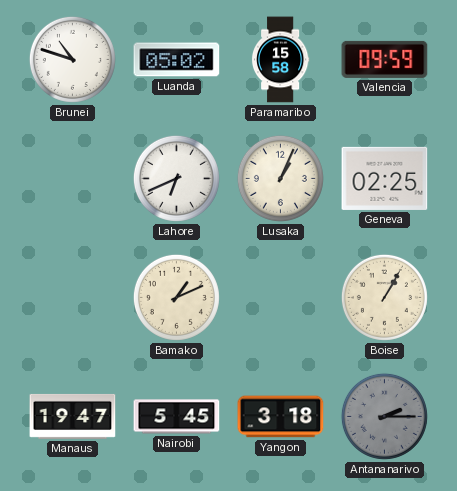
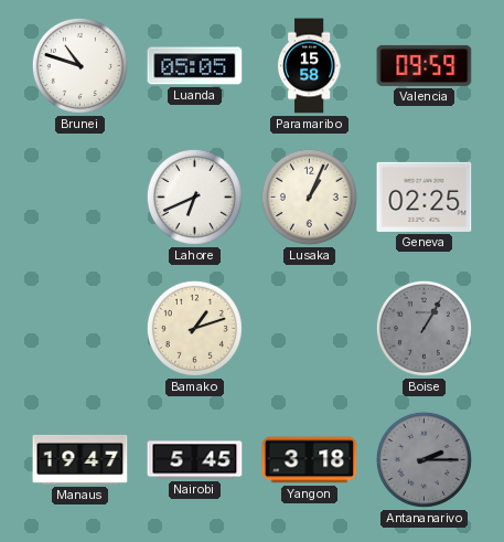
Luanda: 05:02 -> 05:05
Bamako: 1:11 -> 1:12
Boise dial: cream -> grey
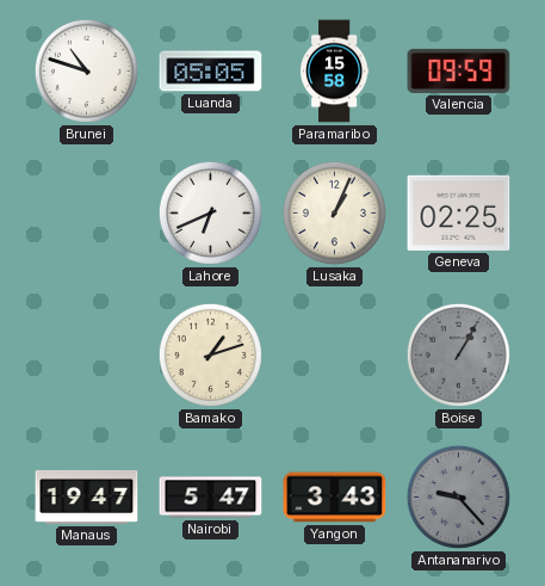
Nairobi: 5:45 -> 5:47
Yangon: 3:18 -> 3:43
Antananarivo: 2:15 -> 9:23
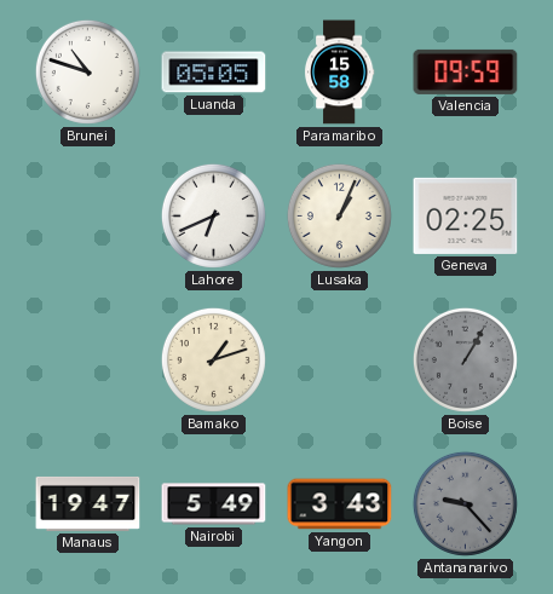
Nairobi: 5:47 -> 5:49
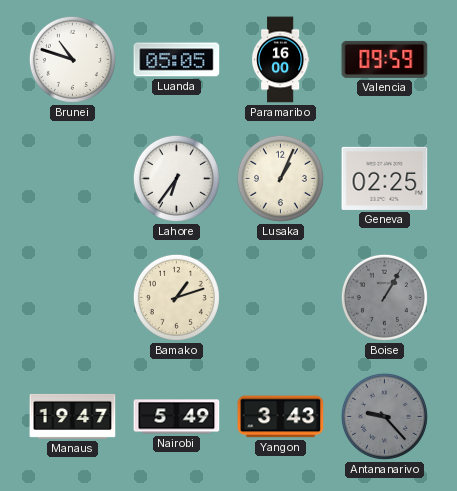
Paramaribo: 15:58 -> 16:00
Lahore: 6:41 -> 6:36
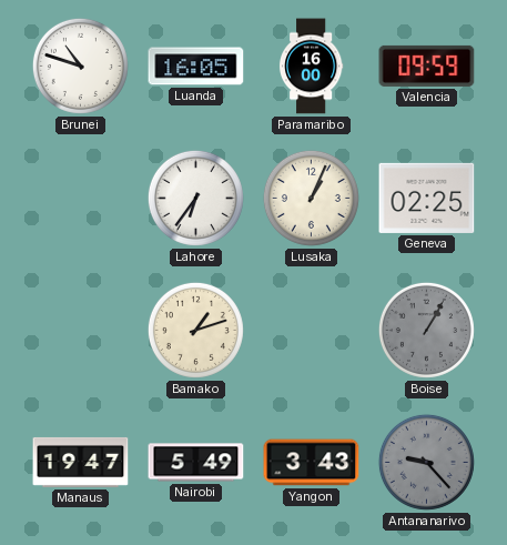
Luanda: 05:05 -> 16:05
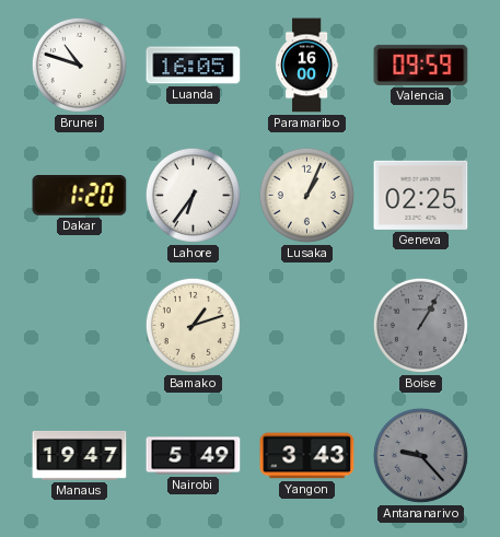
Dakar: none -> 1:20
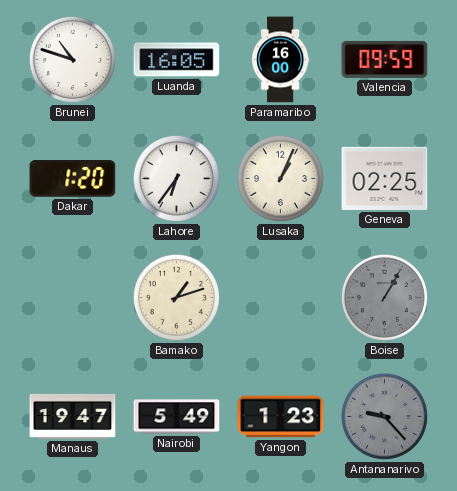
Yangon: 3:43 -> 1:23
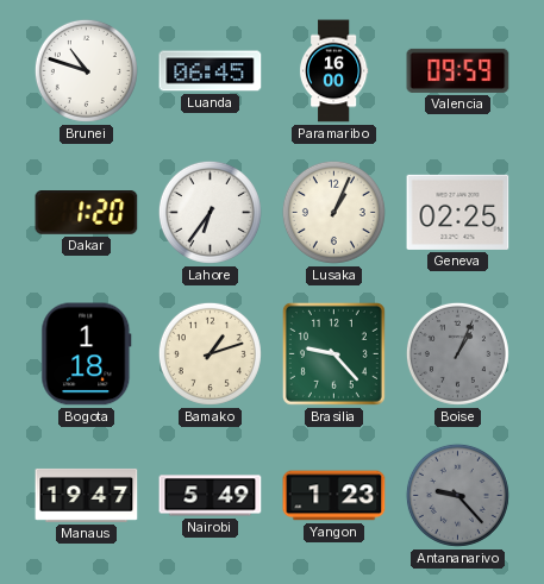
Luanda: 16:05 -> 06:45
Bogota: none -> 1:18
Brasilia: none -> 9:23
Boise: 1:05 -> 1:04
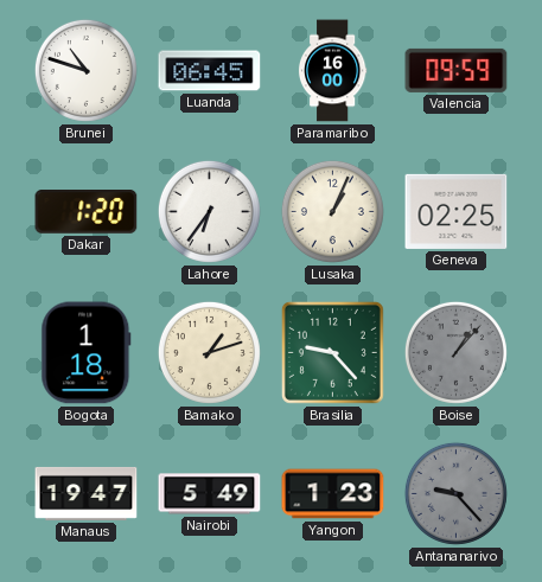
Boise: 1:04 -> 1:07
